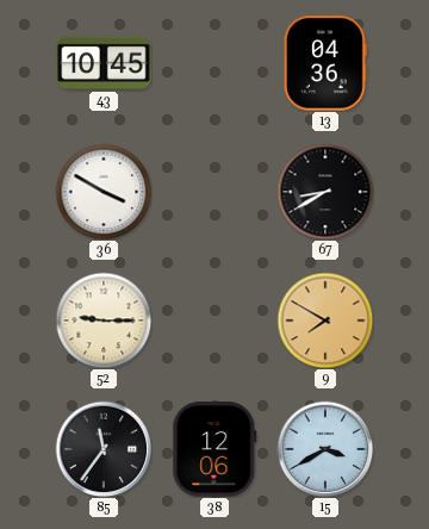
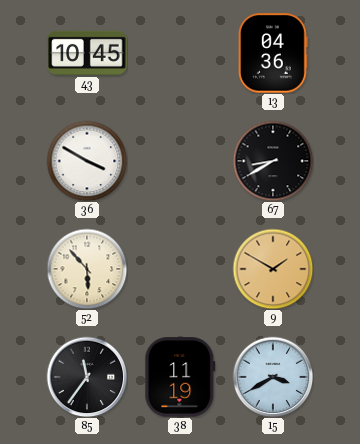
52: 9:15 -> 5:53
9: 7:50 -> 1:50
38: 12:06 -> 11:19
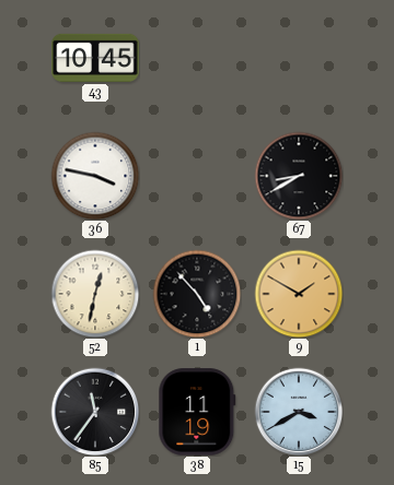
13: 04:36 -> none
36: 3:50 -> 3:47
52: 5:53 -> 12:32
1: none -> 4:53
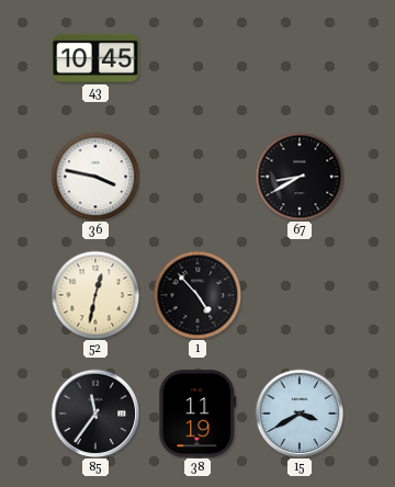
9: 1:50 -> none
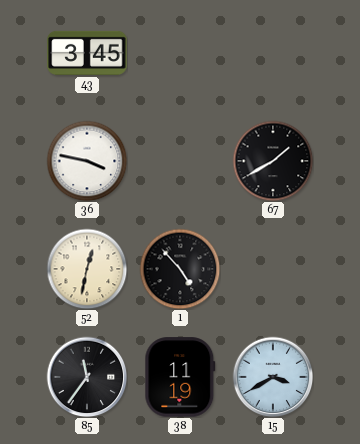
43: 10:45 -> 3:45
67: 8:40 -> 1:40
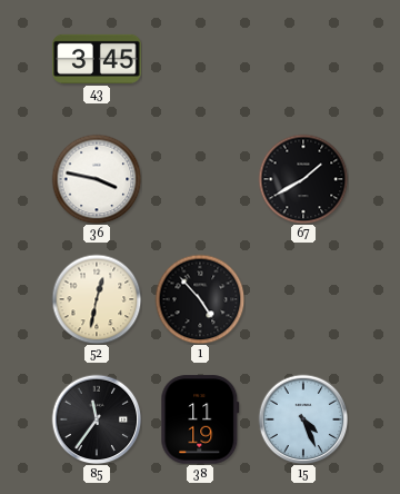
15: 3:40 -> 4:26
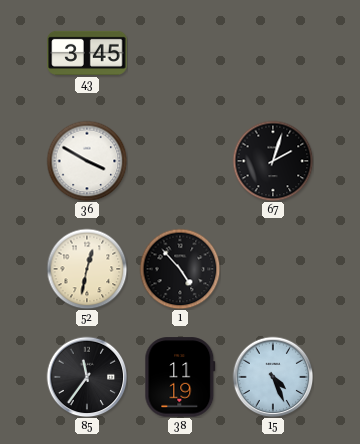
36: 3:47 -> 3:50
67: 1:40 -> 2:03
